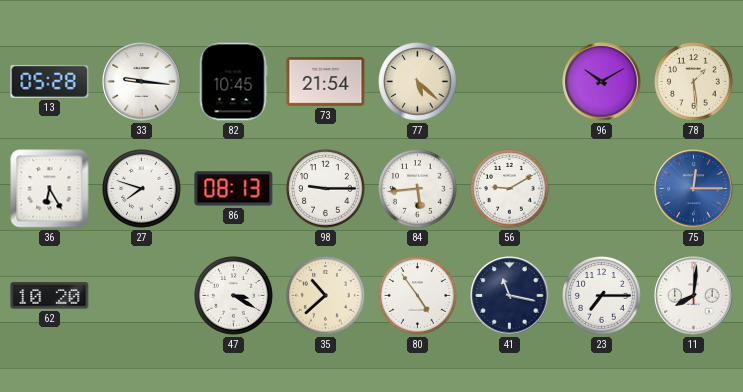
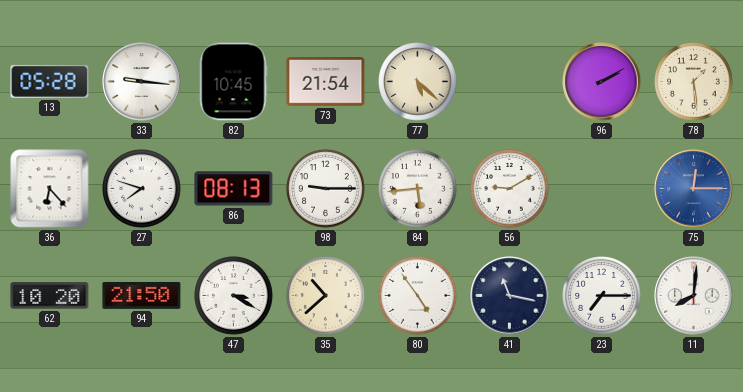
96: 10:10 -> 2:10
36: 6:25 -> 6:23
94: none -> 21:50
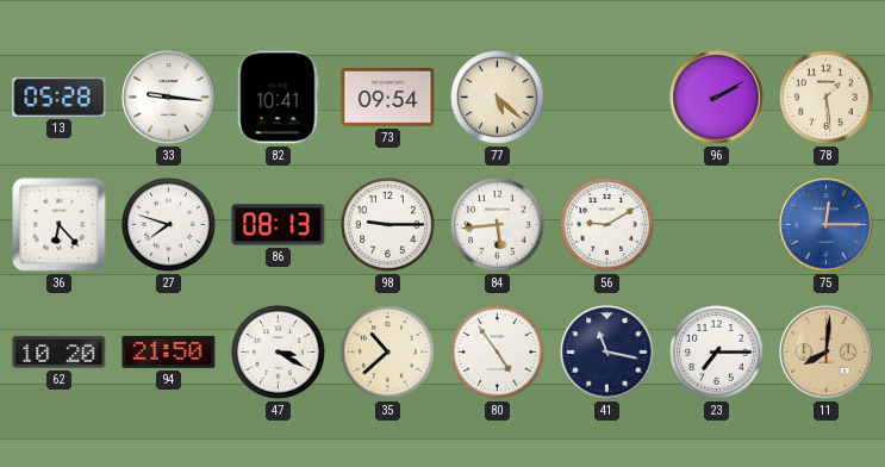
82: 10:45 -> 10:41
73: 21:54 -> 09:54
11 dial: white -> champagne
